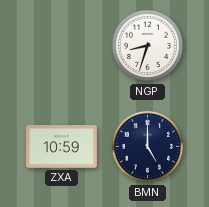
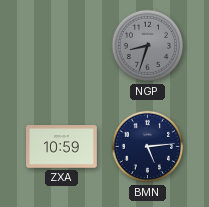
NGP dial: white -> grey
BMN: 5:00 -> 5:14
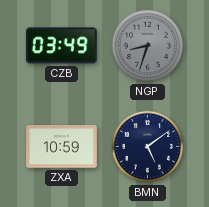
CZB: none -> 03:49
BMN: 5:14 -> 5:09
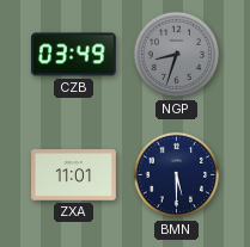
ZXA: 10:59 -> 11:01
BMN: 5:09 -> 5:30
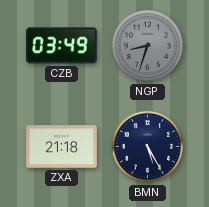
ZXA: 11:01 -> 21:18
BMN: 5:30 -> 5:25
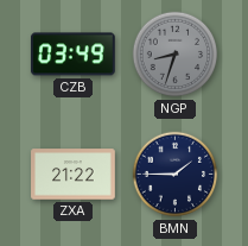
ZXA: 21:18 -> 21:22
BMN: 5:25 -> 1:45
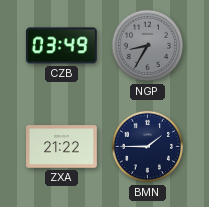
NGP: 8:33 -> 8:35
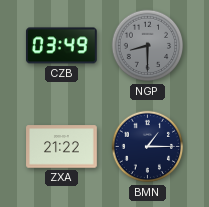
NGP: 8:35 -> 8:30
BMN: 1:45 -> 1:15
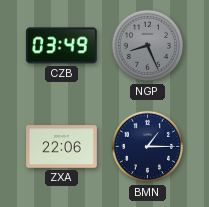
NGP: 8:30 -> 8:26
ZXA: 21:22 -> 22:06
